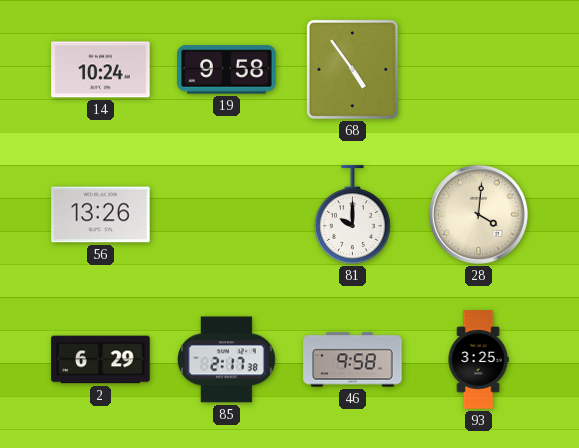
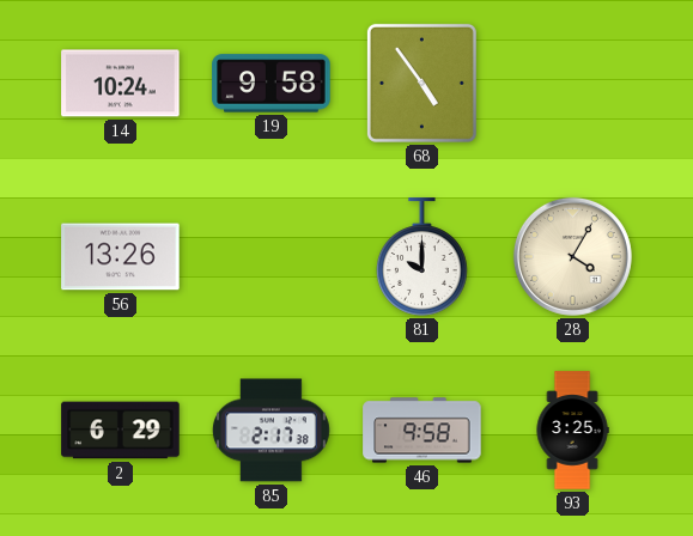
28: 4:01 -> 4:05
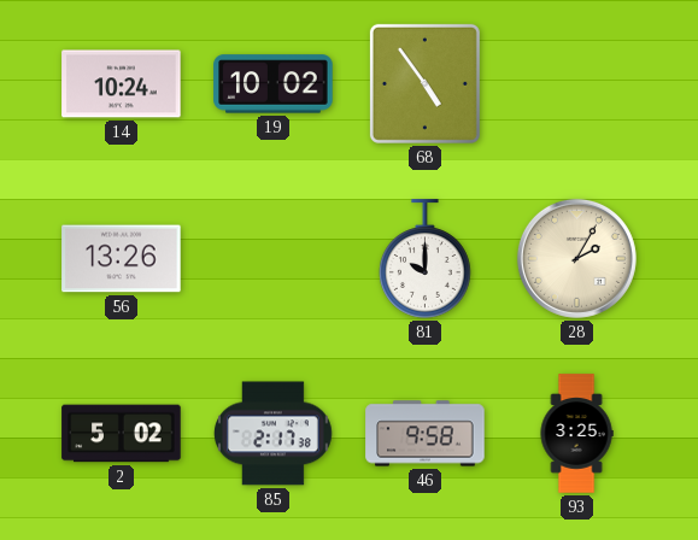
19: 9:58 -> 10:02
28: 4:05 -> 2:05
2: 6:29 -> 5:02
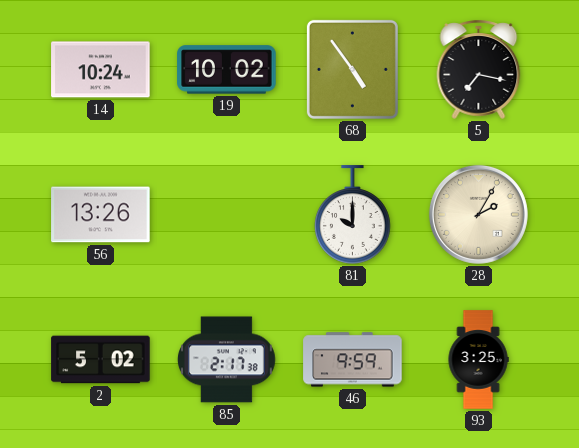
5: none -> 7:17
46: 9:58 -> 9:59
